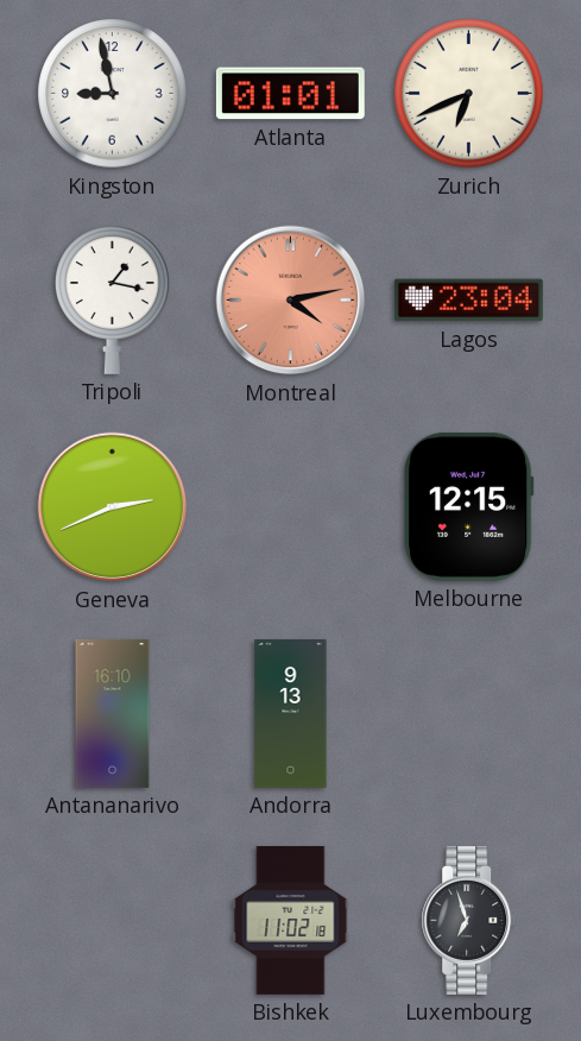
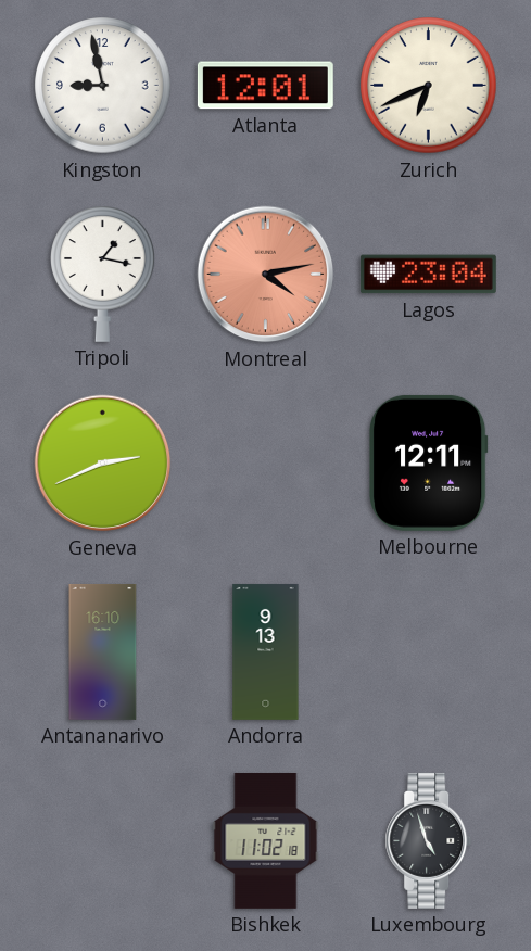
Atlanta: 01:01 -> 12:01
Melbourne: 12:15 -> 12:11
Luxembourg: 6:57 -> 4:57
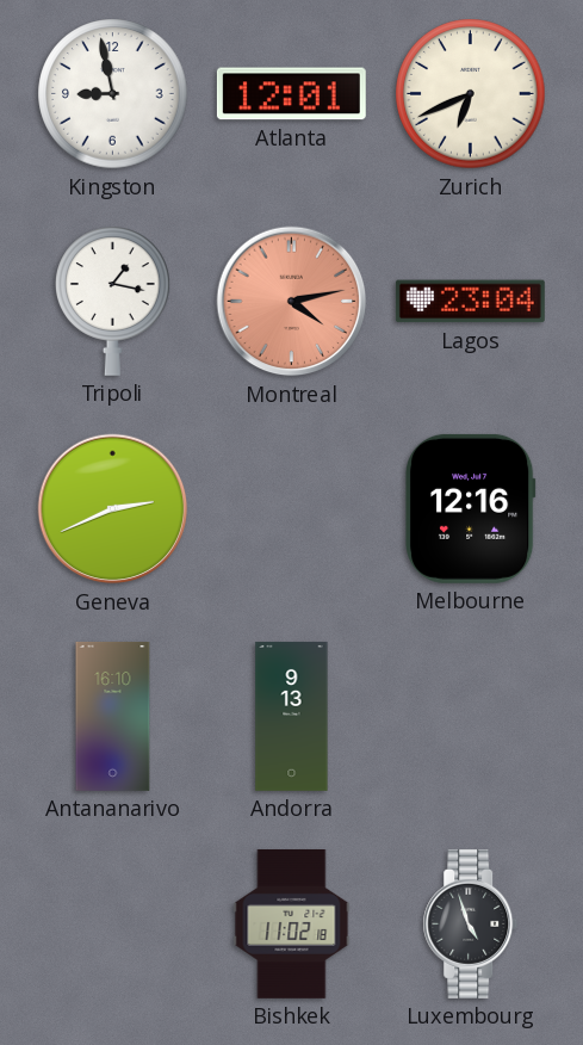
Melbourne: 12:11 -> 12:16
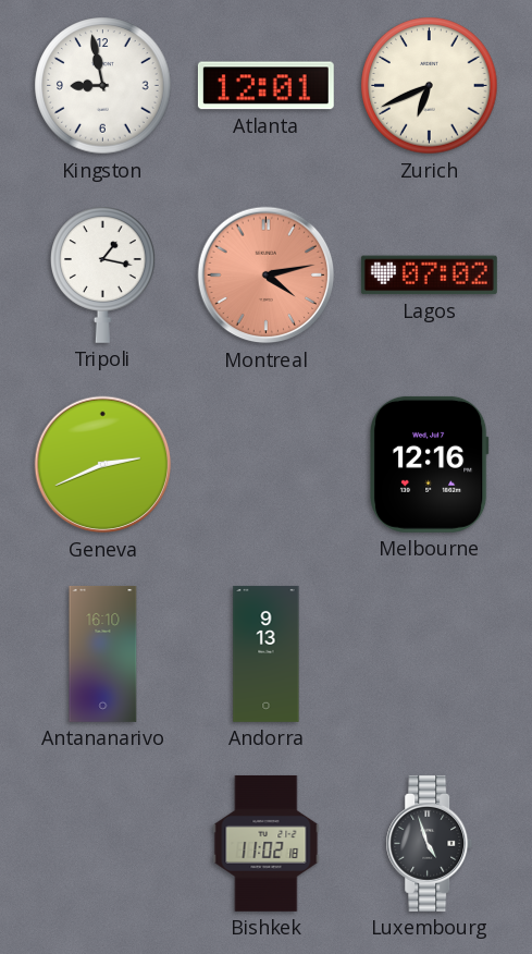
Lagos: 23:04 -> 07:02
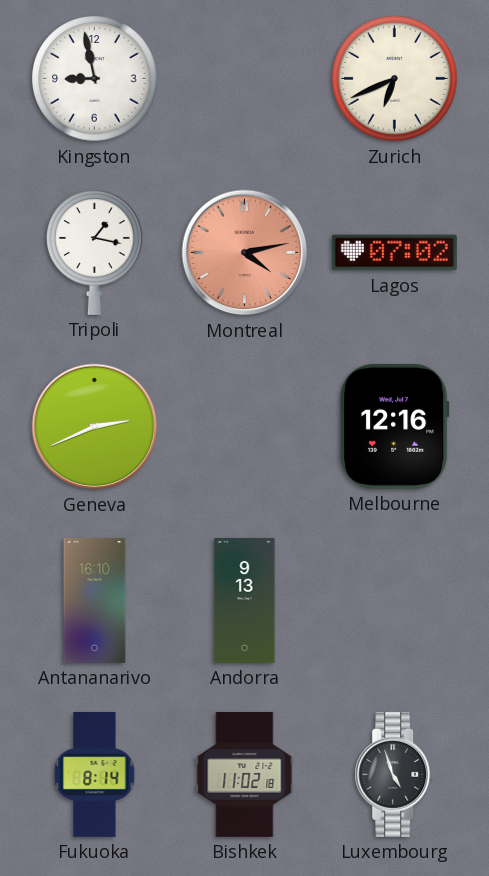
Atlanta: 12:01 -> none
Fukuoka: none -> 8:14
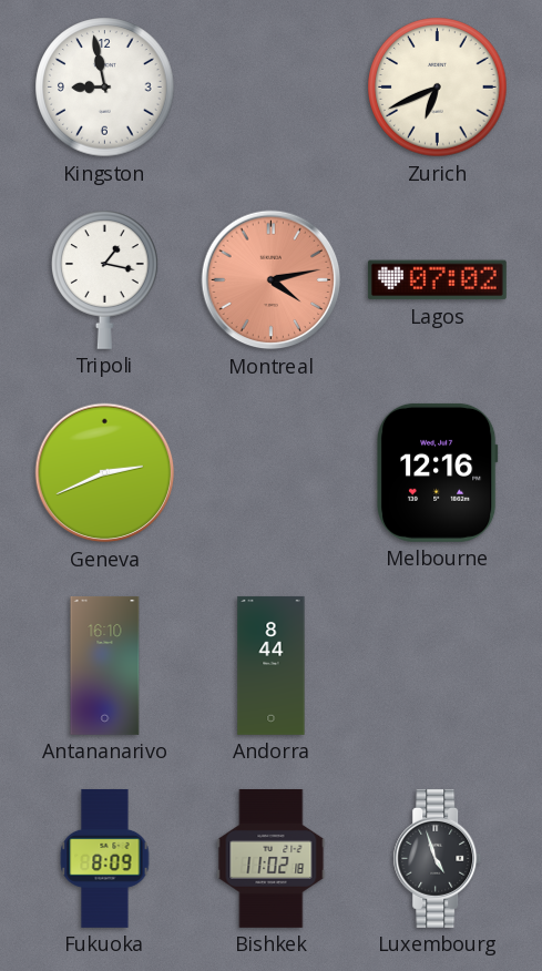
Andorra: 9:13 -> 8:44
Fukuoka: 8:14 -> 8:09
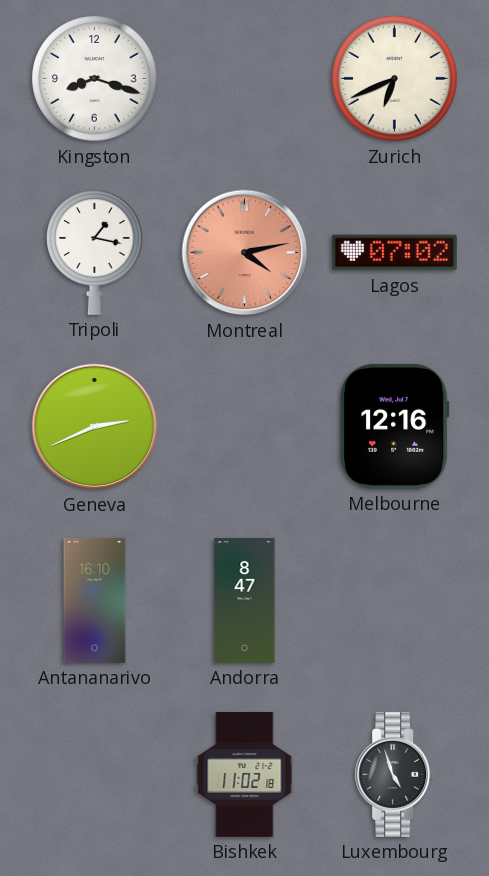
Kingston: 8:58 -> 8:18
Andorra: 8:44 -> 8:47
Fukuoka: 8:09 -> none
